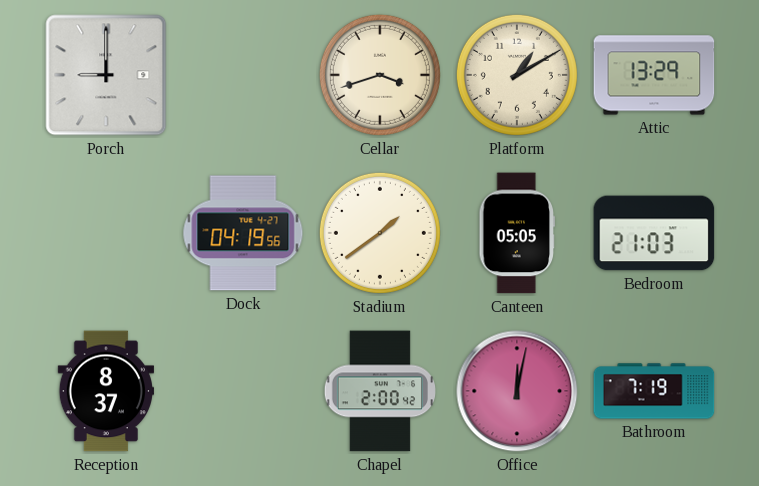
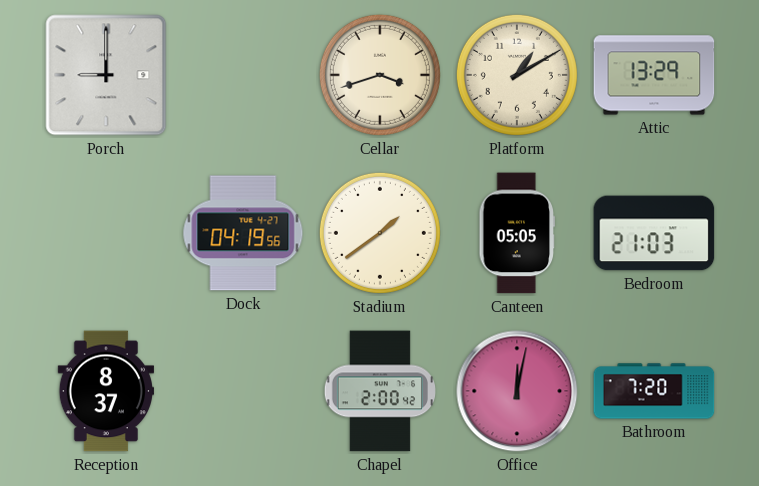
Bathroom: 7:19 -> 7:20
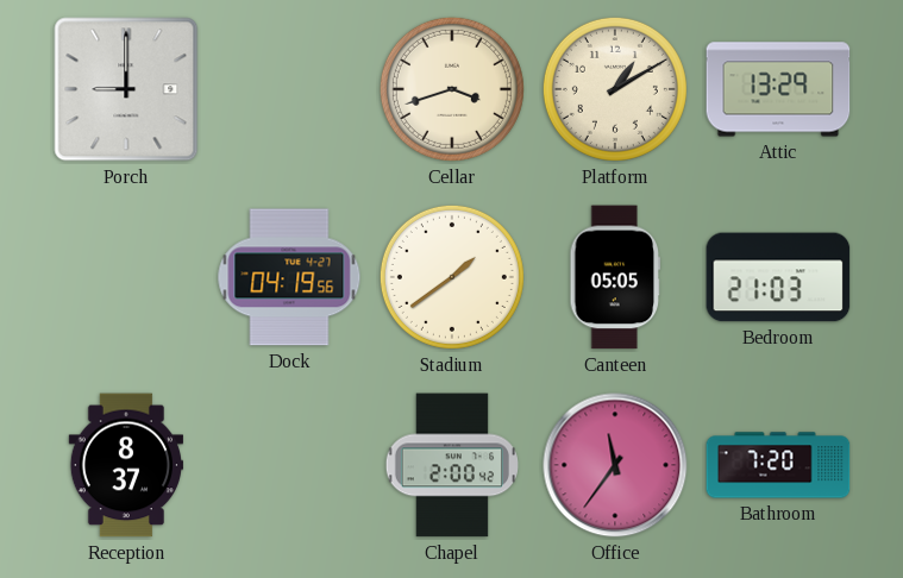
Office: 12:02 -> 11:36
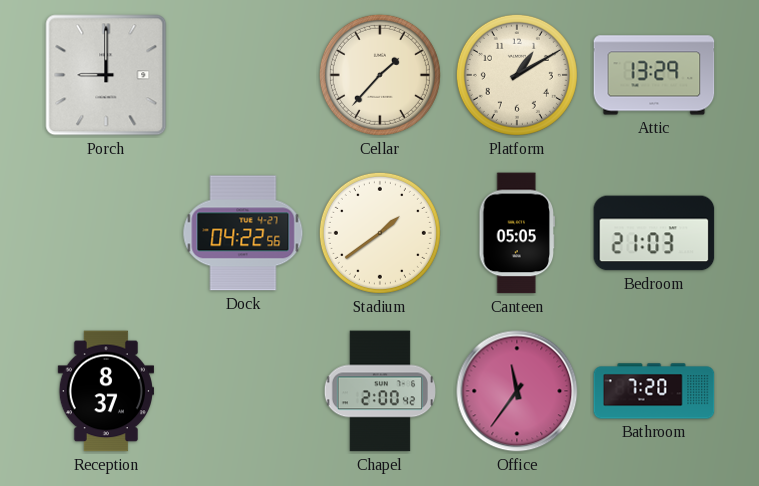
Cellar: 3:42 -> 1:37
Dock: 04:19 -> 04:22
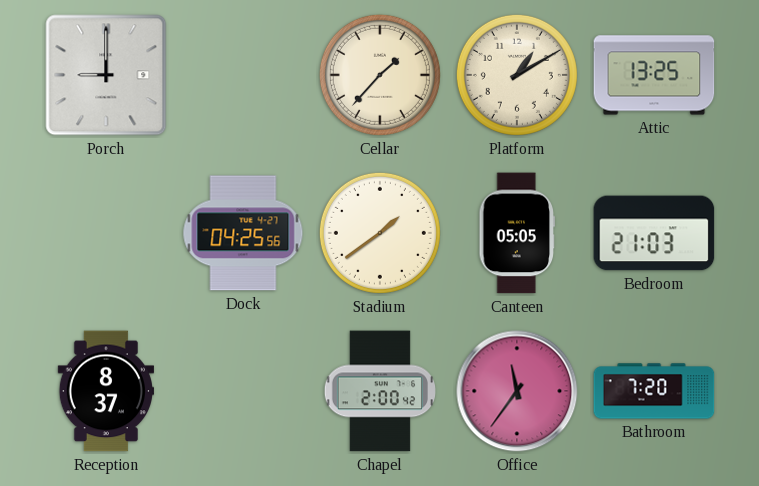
Attic: 13:29 -> 13:25
Dock: 04:22 -> 04:25
